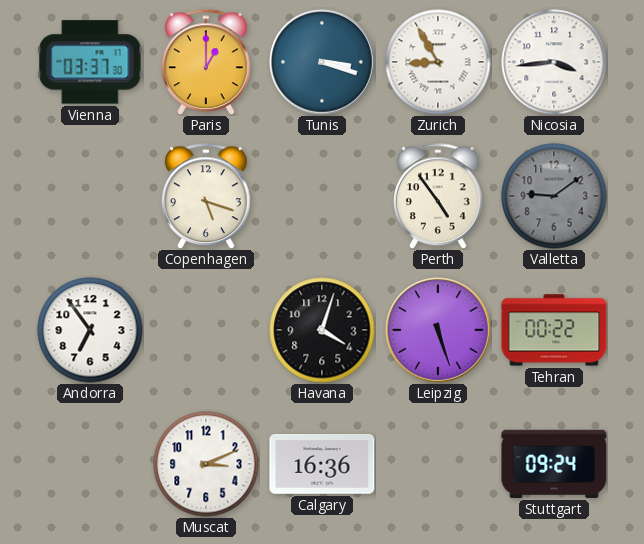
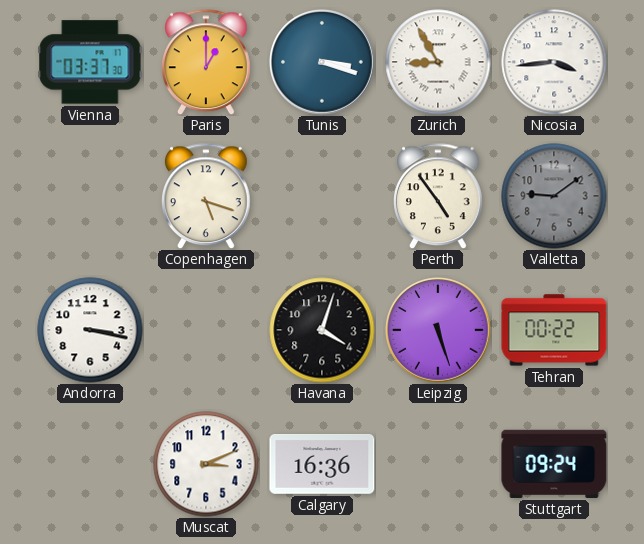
Andorra: 6:54 -> 3:17
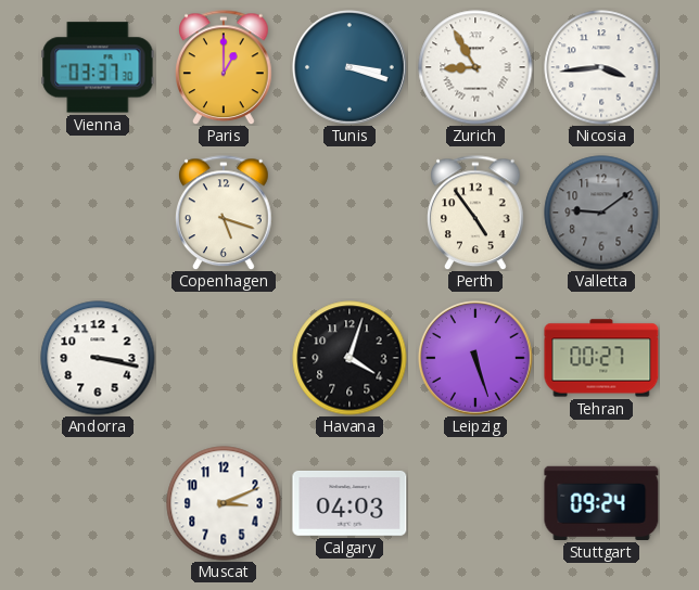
Tehran: 00:22 -> 00:27
Calgary: 16:36 -> 04:03
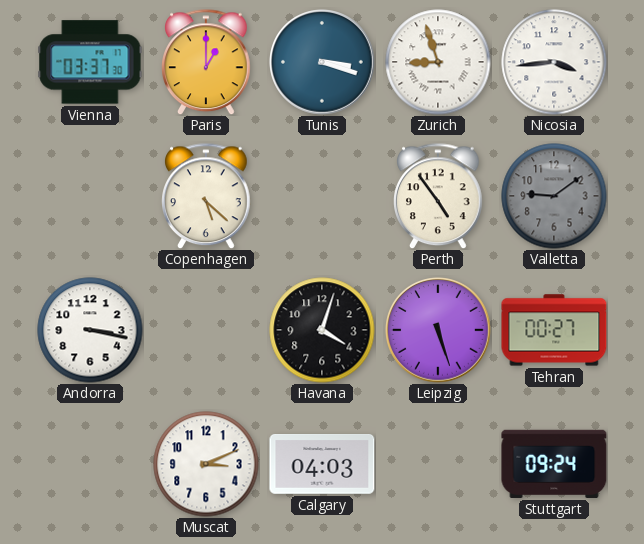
Zurich: 8:55 -> 8:57
Copenhagen: 5:18 -> 5:22
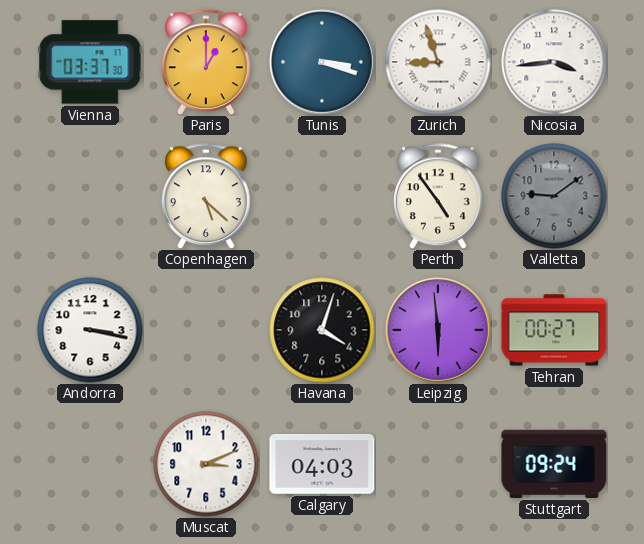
Leipzig: 5:27 -> 5:59
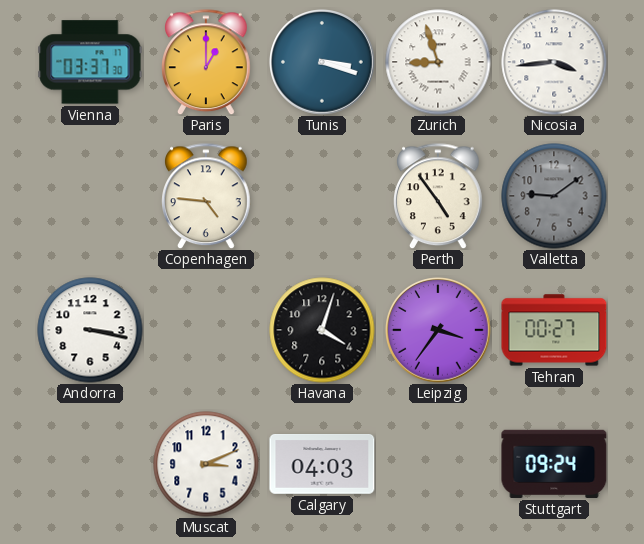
Copenhagen: 5:22 -> 4:46
Leipzig: 5:59 -> 3:36
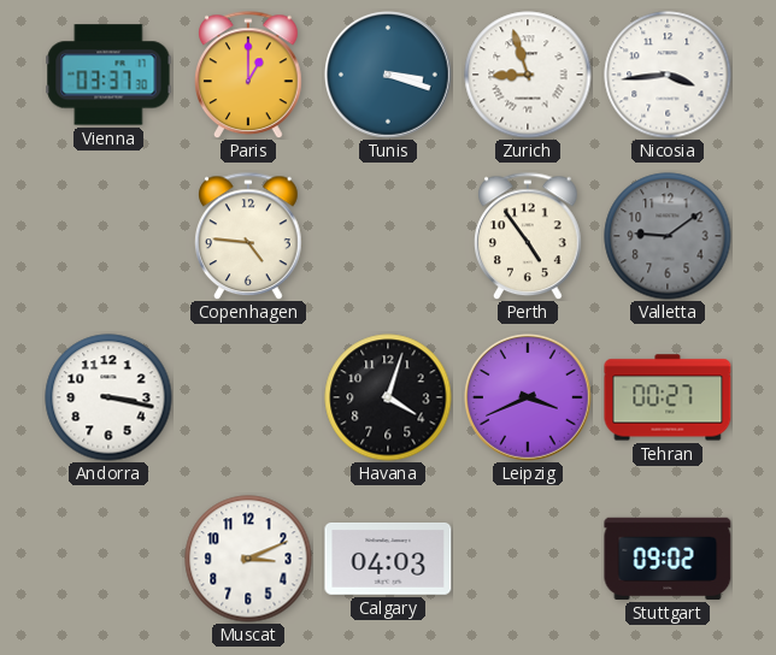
Leipzig: 3:36 -> 3:41
Stuttgart: 09:24 -> 09:02
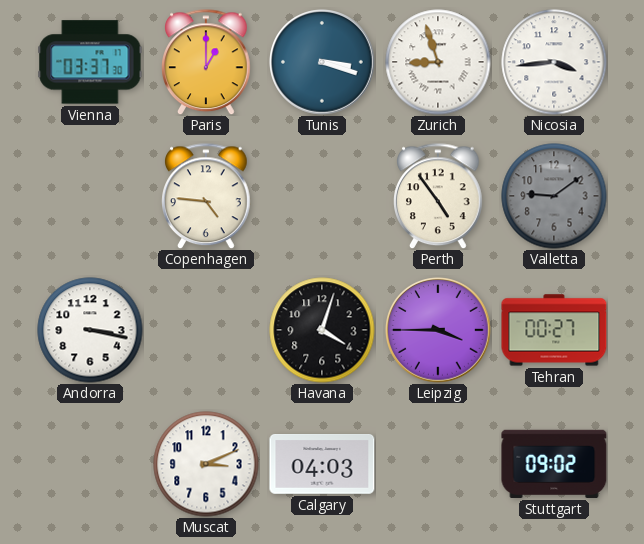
Leipzig: 3:41 -> 3:45
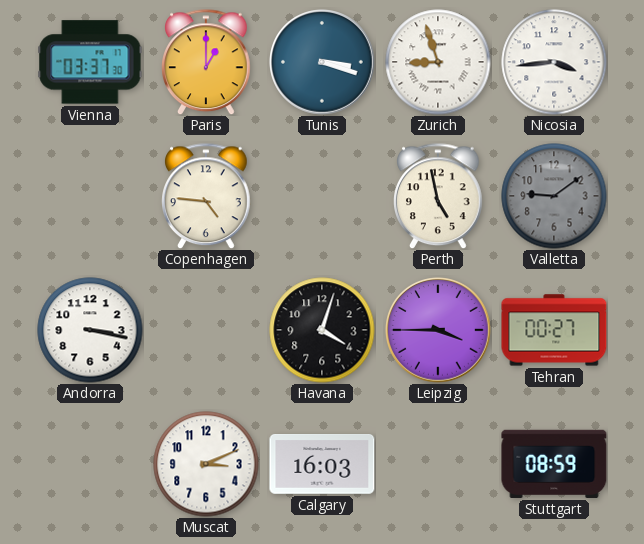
Perth: 4:54 -> 4:58
Calgary: 04:03 -> 16:03
Stuttgart: 09:02 -> 08:59
